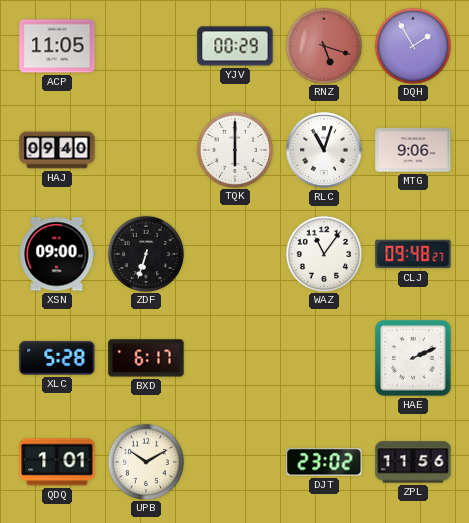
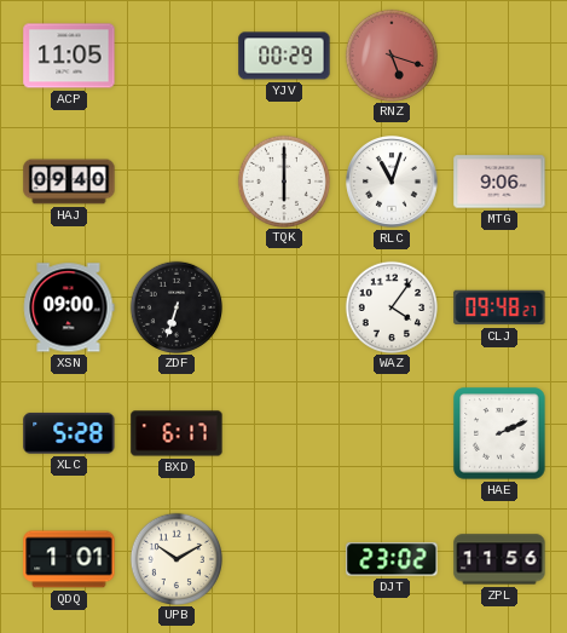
DQH: 1:55 -> none
WAZ: 11:06 -> 4:06
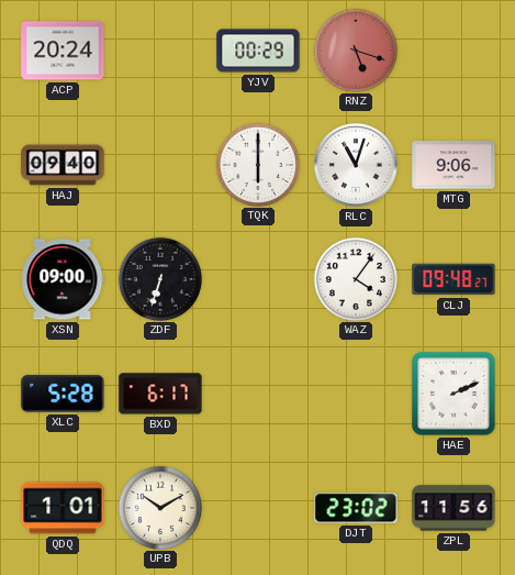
ACP: 11:05 -> 20:24
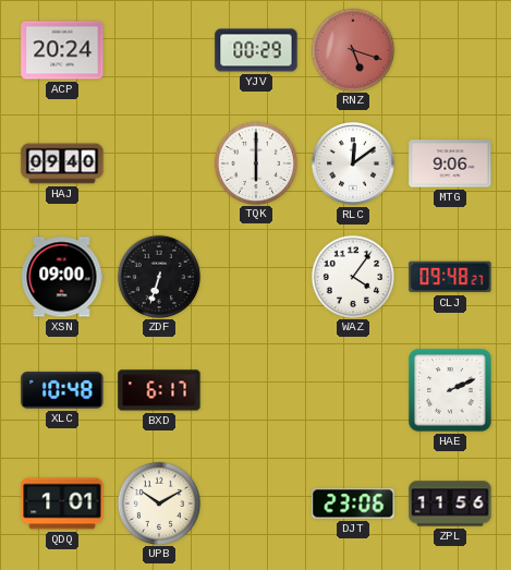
RLC: 11:03 -> 12:09
XLC: 5:28 -> 10:48
DJT: 23:02 -> 23:06
